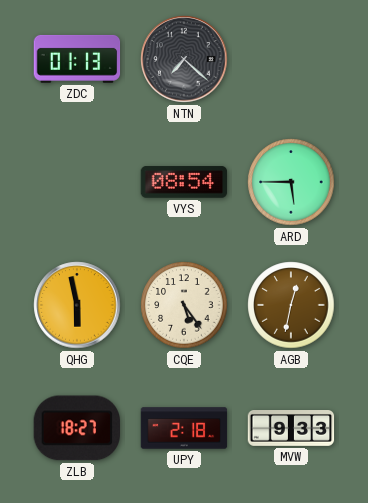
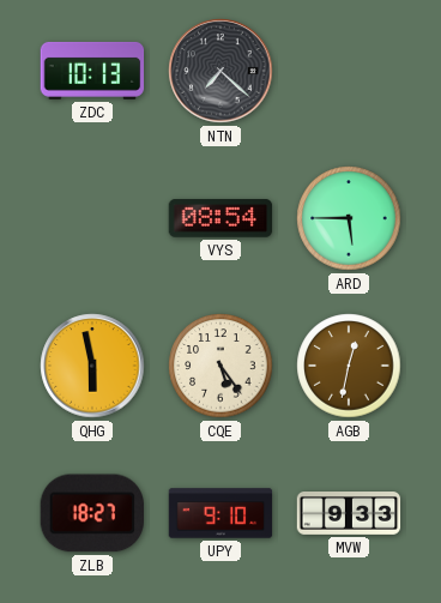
ZDC: 01:13 -> 10:13
UPY: 2:18 -> 9:10
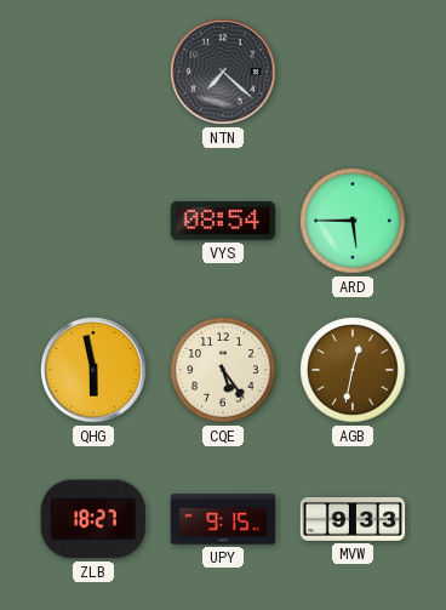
ZDC: 10:13 -> none
UPY: 9:10 -> 9:15
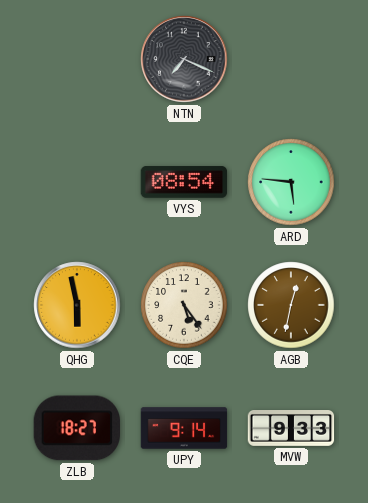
NTN: 7:22 -> 7:19
ARD: 5:45 -> 5:46
UPY: 9:15 -> 9:14
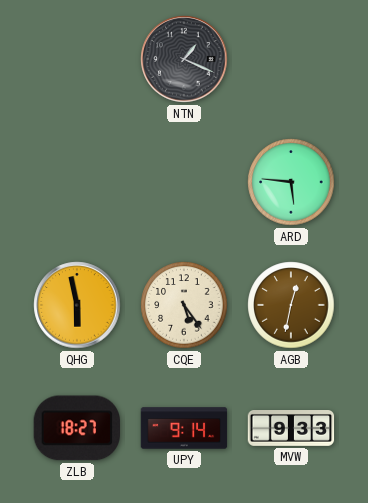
NTN: 7:19 -> 1:19
VYS: 08:54 -> none
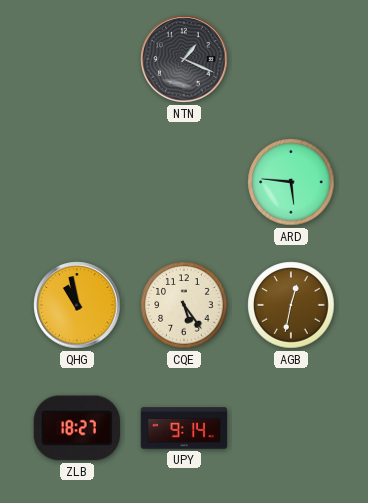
QHG: 5:58 -> 10:58
MVW: 9:33 -> none
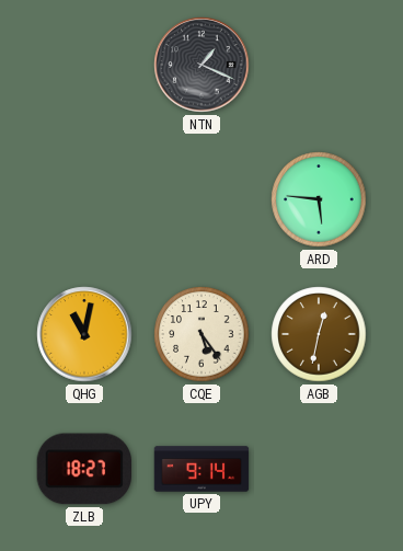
QHG: 10:58 -> 11:02
